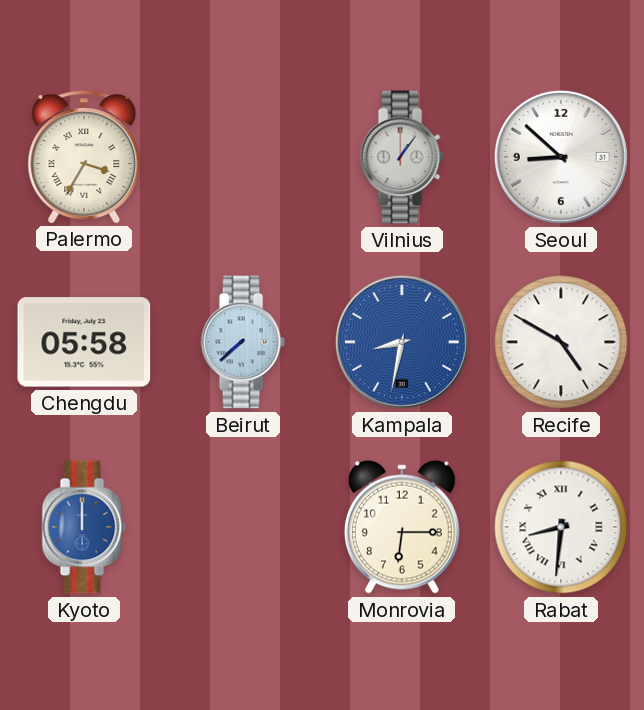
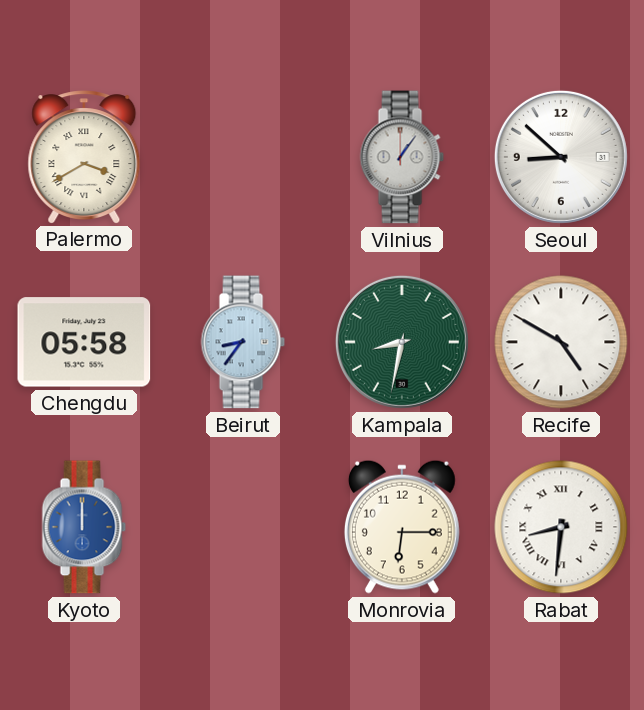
Palermo: 3:35 -> 3:40
Beirut: 7:38 -> 8:36
Kampala dial: blue -> green
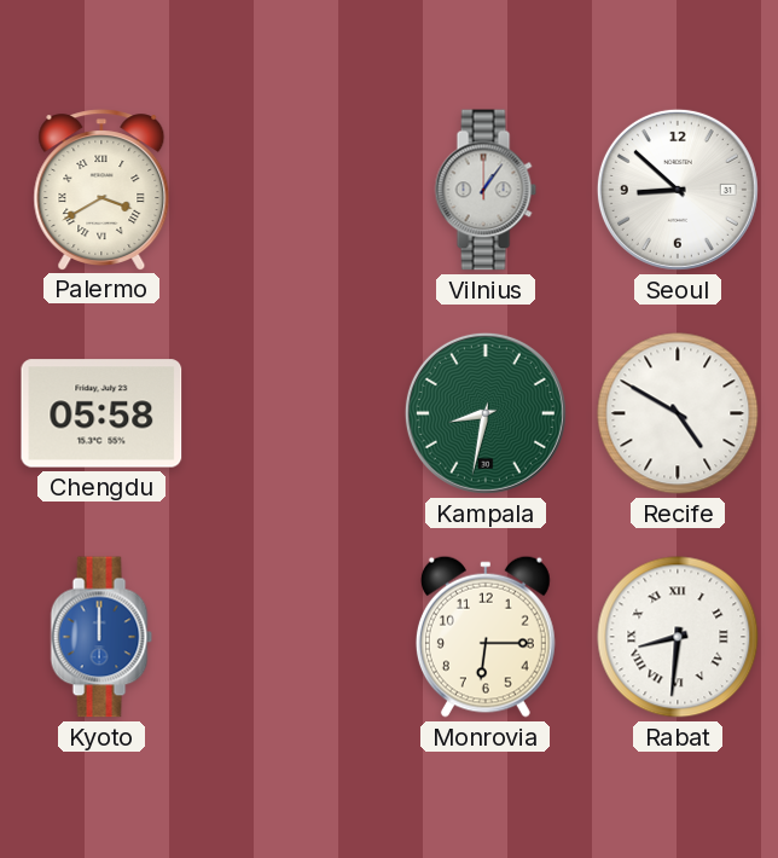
Beirut: 8:36 -> none
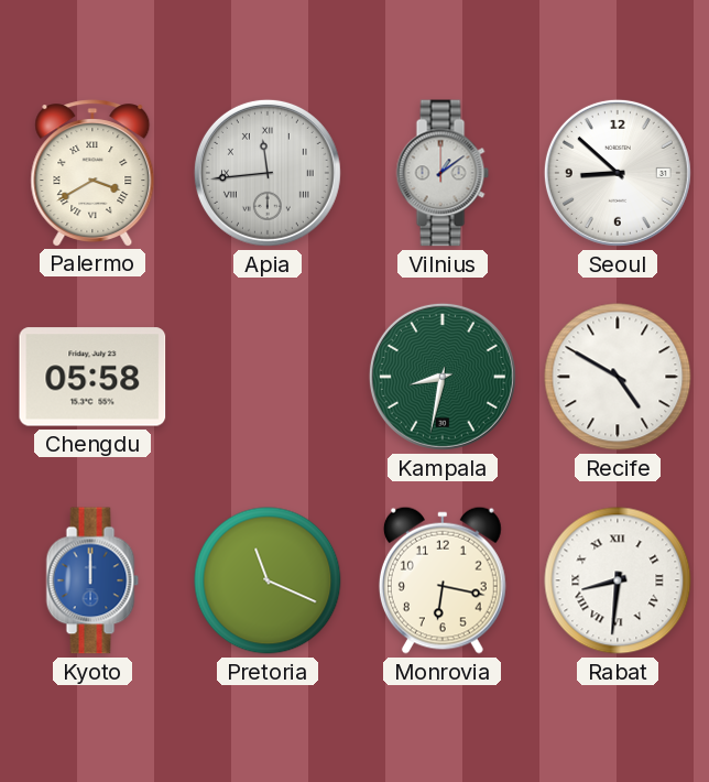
Apia: none -> 11:44
Vilnius: 1:06 -> 1:09
Pretoria: none -> 11:19
Monrovia: 6:15 -> 6:17
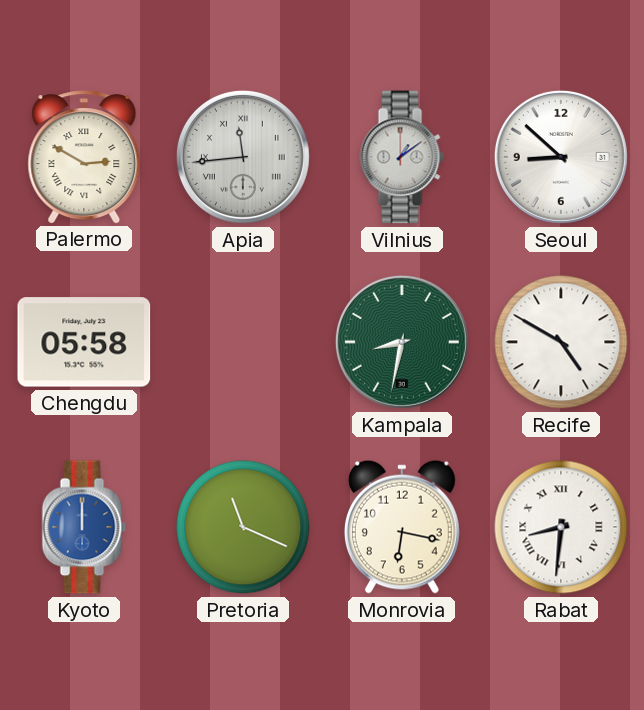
Palermo: 3:40 -> 2:50
